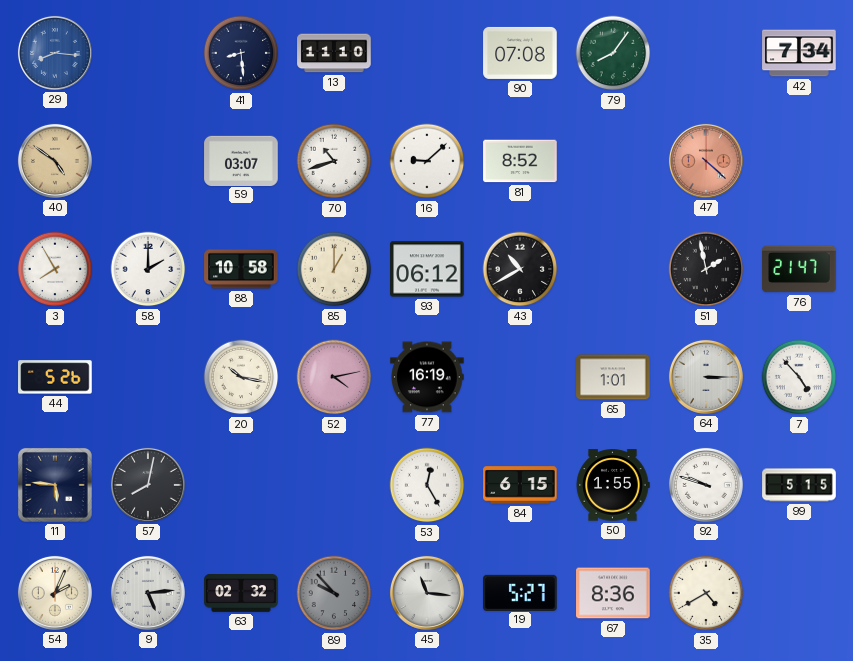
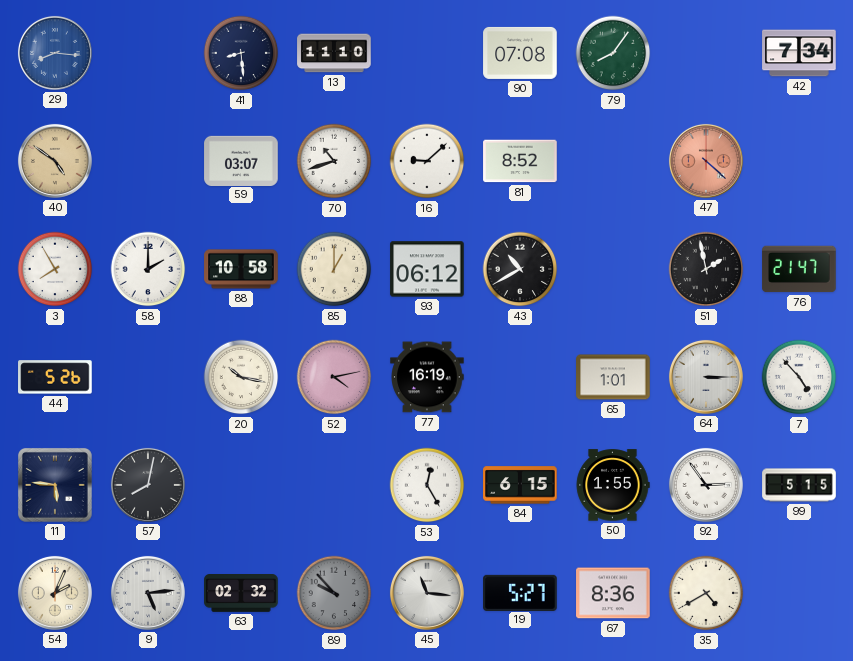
92: 9:48 -> 2:54
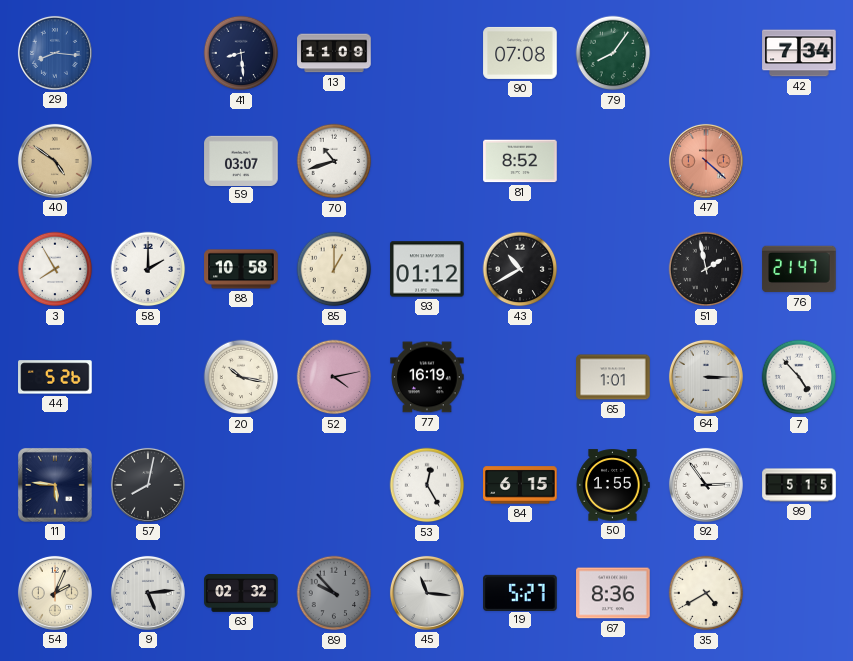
13: 11:10 -> 11:09
16: 9:08 -> none
93: 06:12 -> 01:12
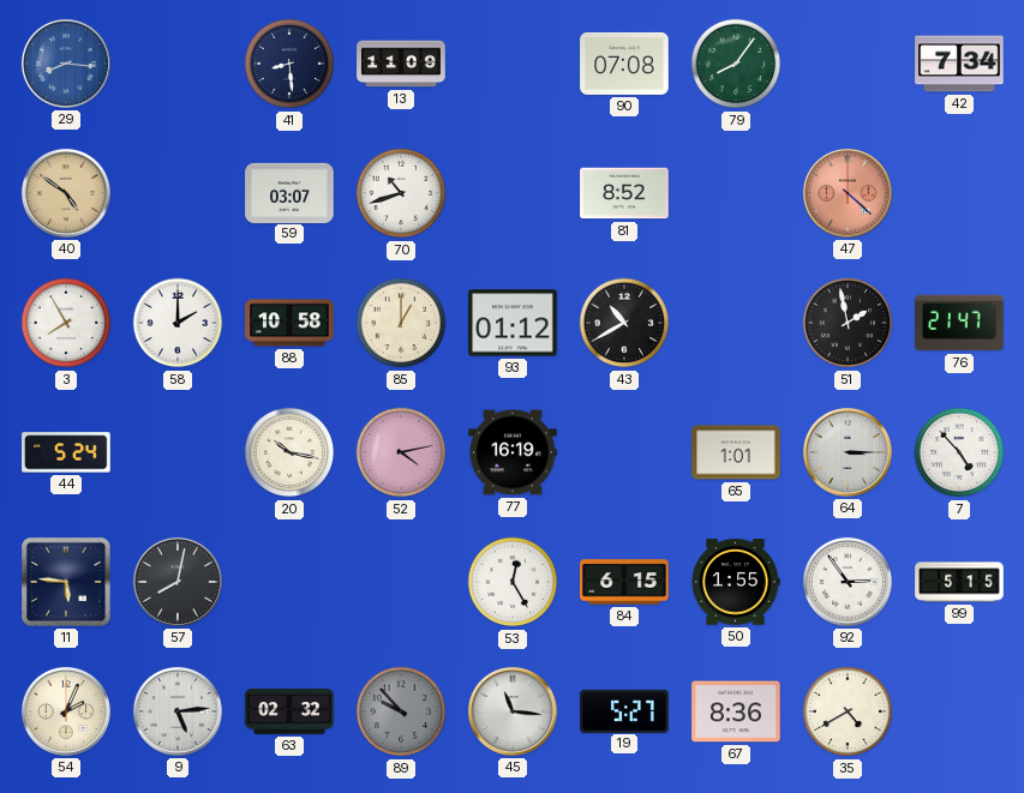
44: 5:26 -> 5:24
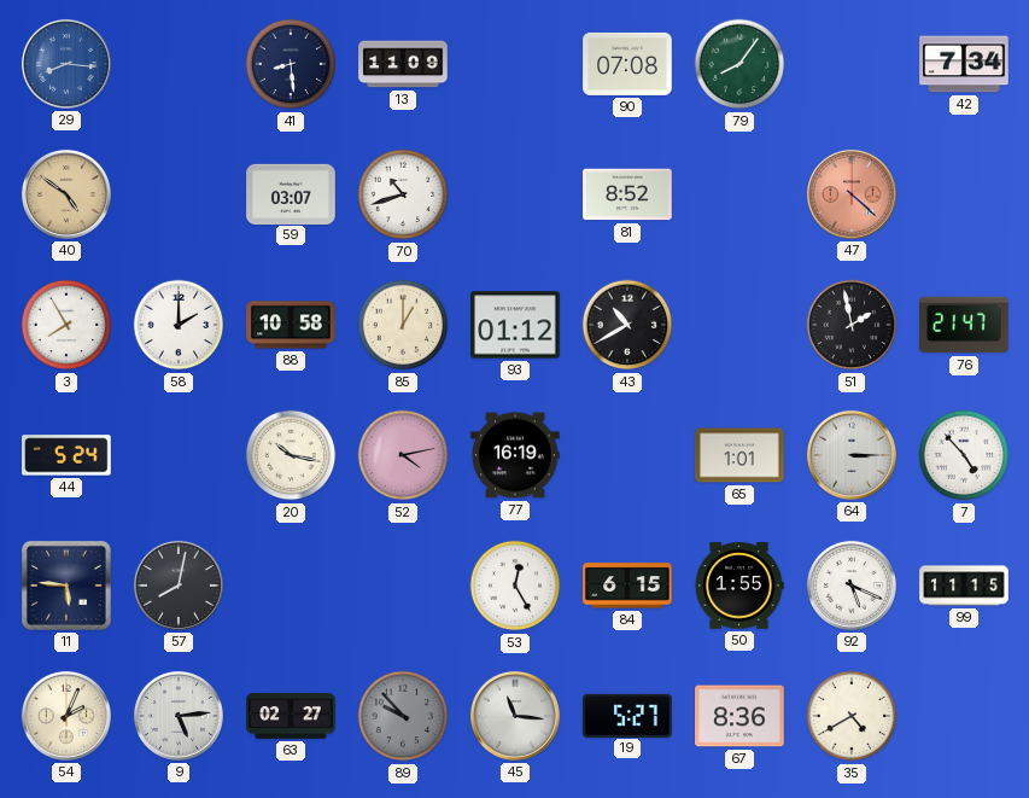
92: 2:54 -> 5:19
99: 5:15 -> 11:15
63: 02:32 -> 02:27
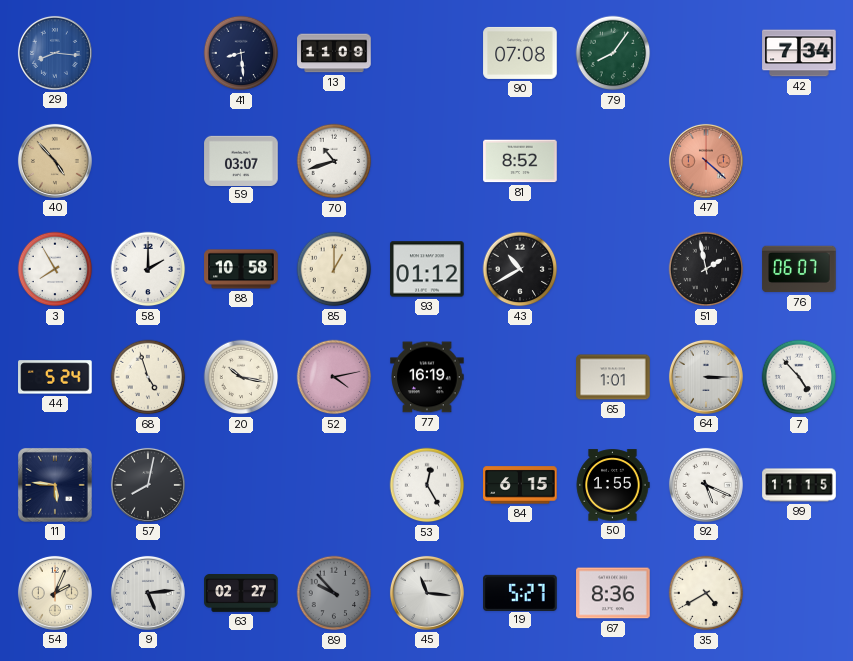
40: 4:51 -> 4:53
76: 21:47 -> 06:07
68: none -> 4:57
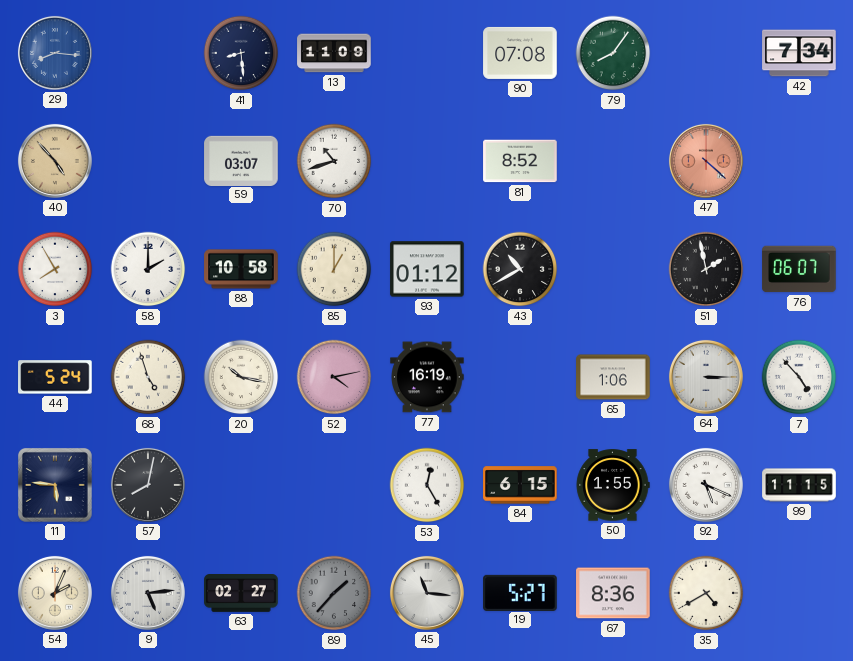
65: 1:01 -> 1:06
89: 9:53 -> 1:37
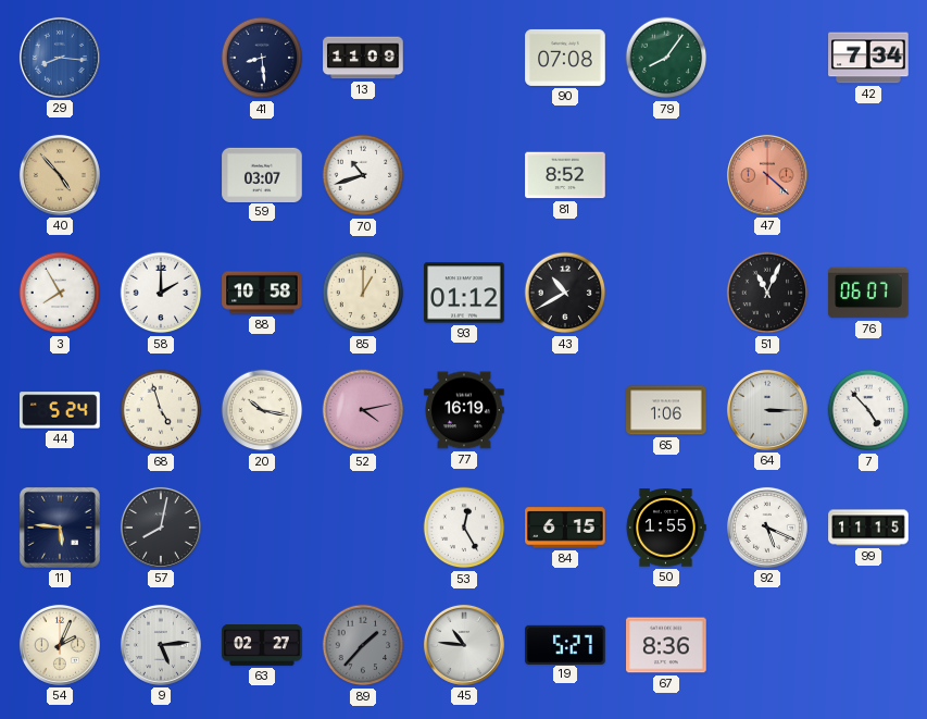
51: 1:58 -> 11:04
45: 11:16 -> 10:46
35: 4:40 -> none
